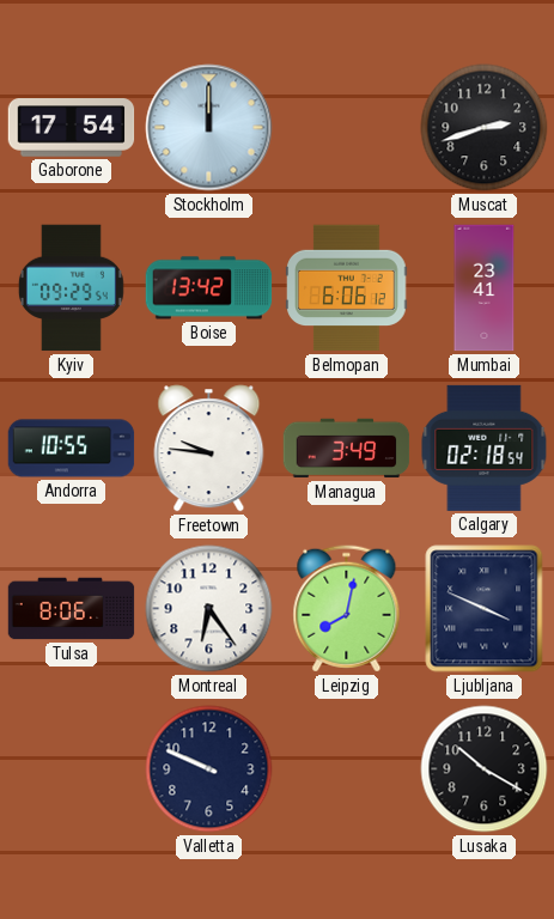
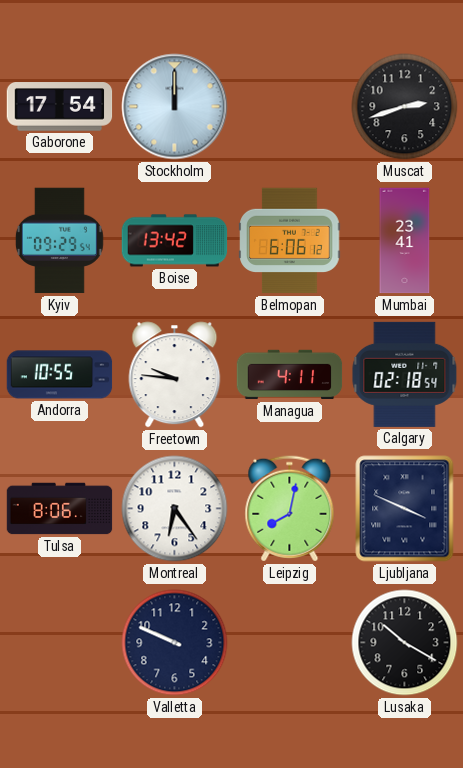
Managua: 3:49 -> 4:11
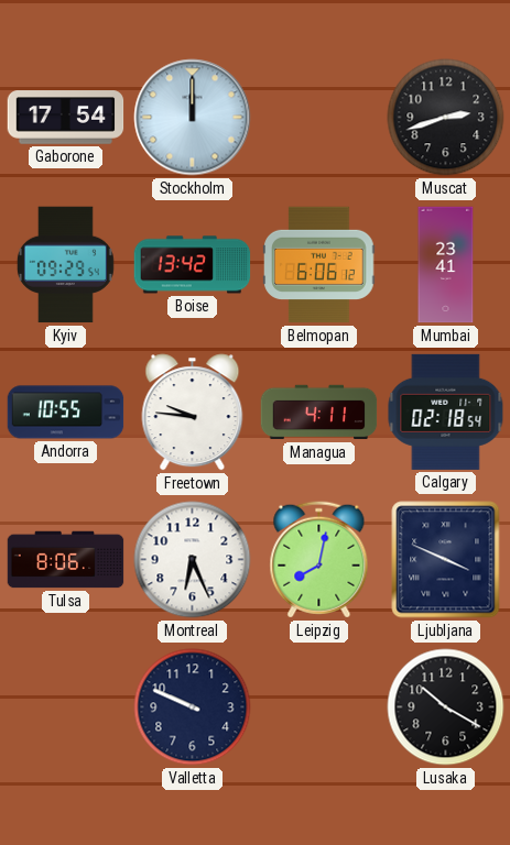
Montreal: 6:24 -> 6:26
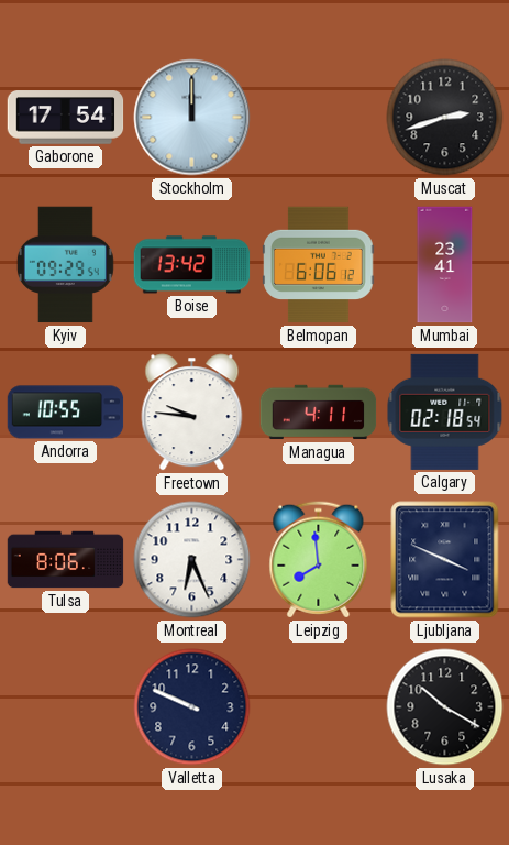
Leipzig: 8:02 -> 7:59
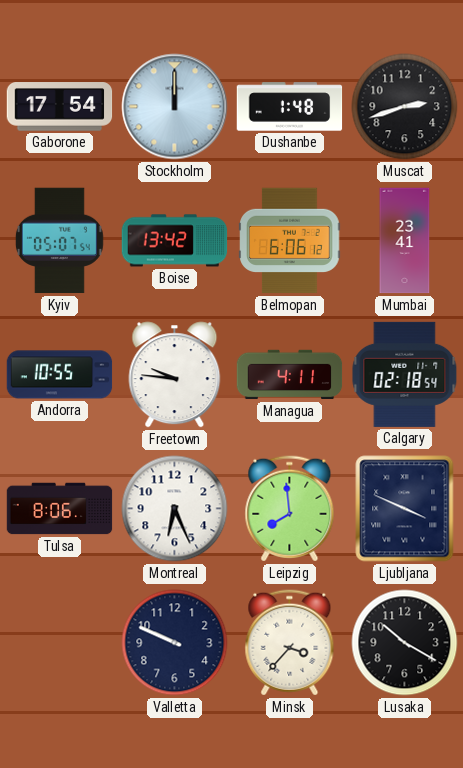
Dushanbe: none -> 1:48
Kyiv: 09:29 -> 05:07
Minsk: none -> 3:37
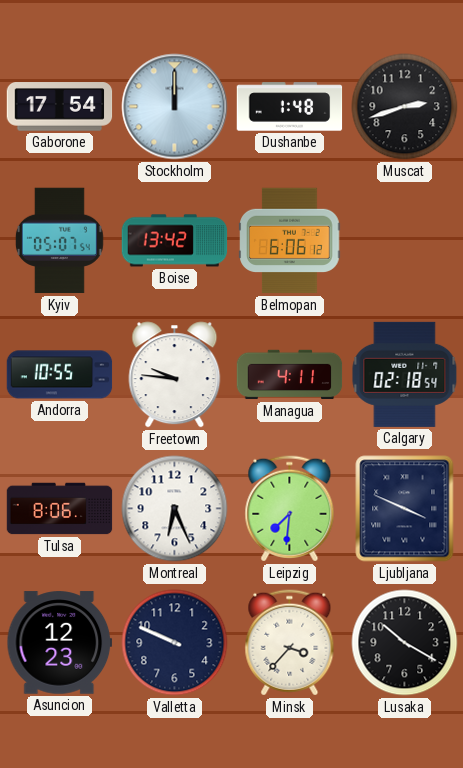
Mumbai: 23:41 -> none
Leipzig: 7:59 -> 7:31
Asuncion: none -> 12:23
